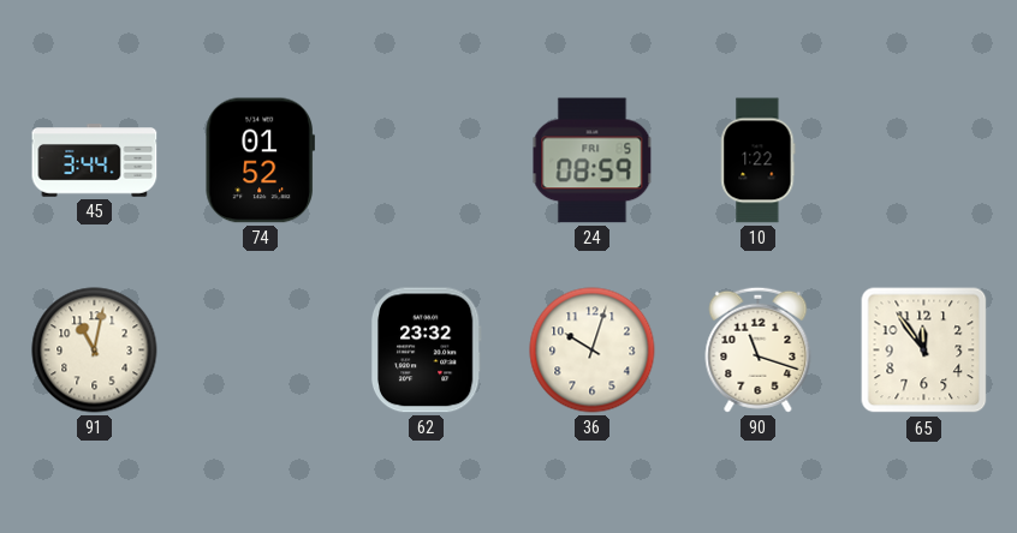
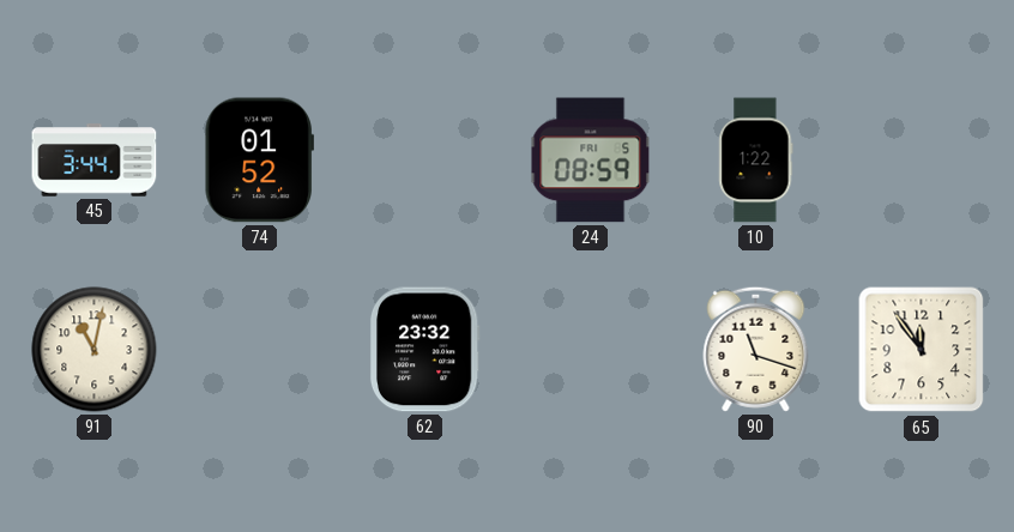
36: 10:03 -> none
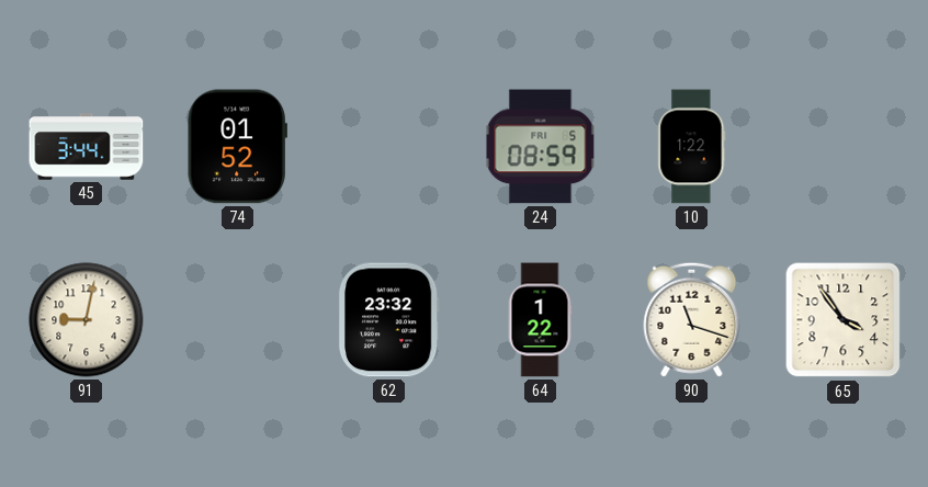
91: 11:02 -> 9:02
64: none -> 1:22
65: 11:54 -> 3:54
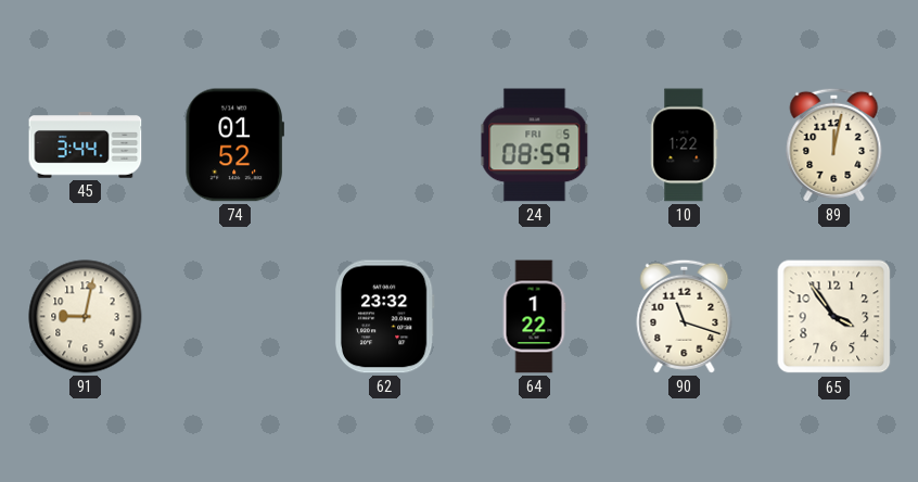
89: none -> 12:02
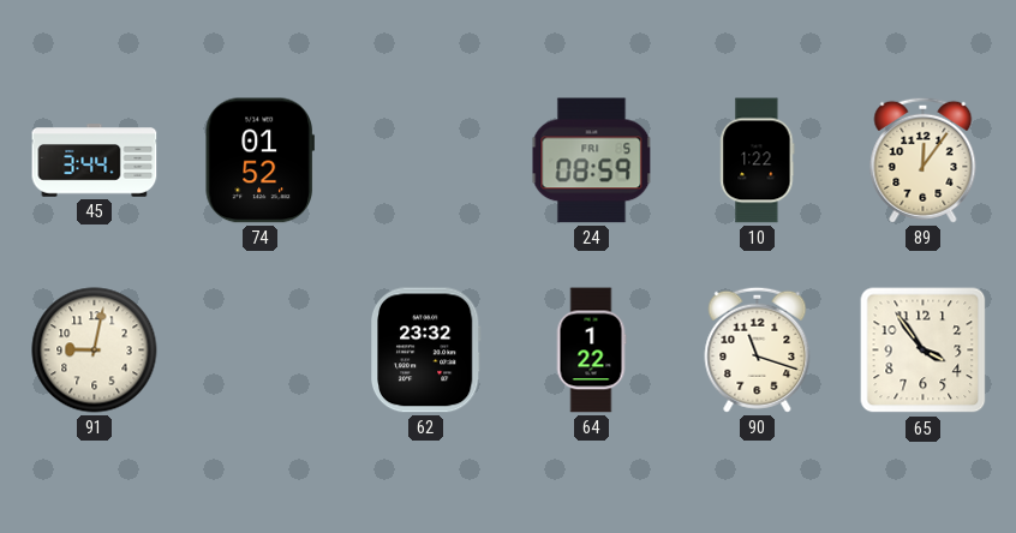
89: 12:02 -> 12:06
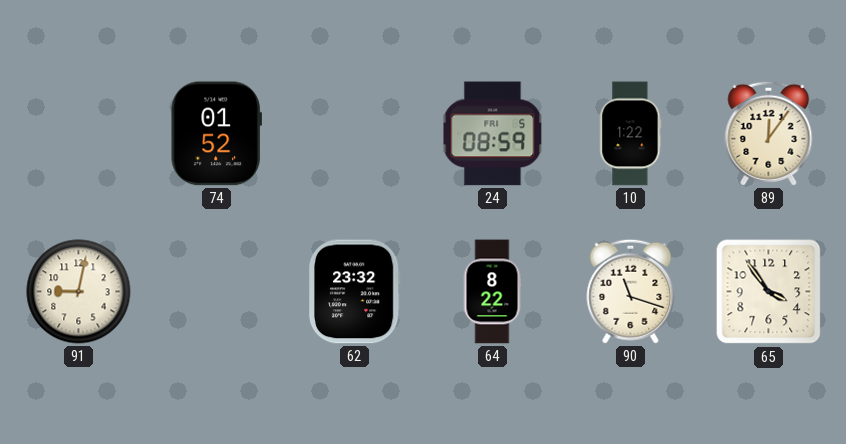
45: 3:44 -> none
64: 1:22 -> 8:22
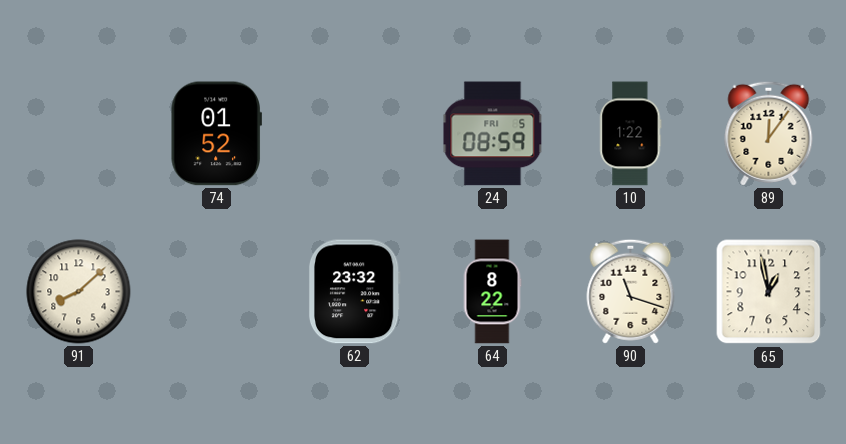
91: 9:02 -> 8:08
65: 3:54 -> 12:58
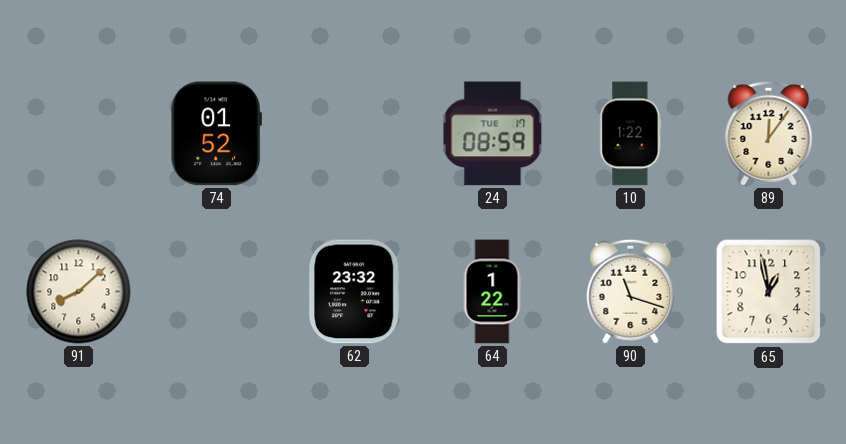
24 date: FRI 5 -> TUE 17
64: 8:22 -> 1:22
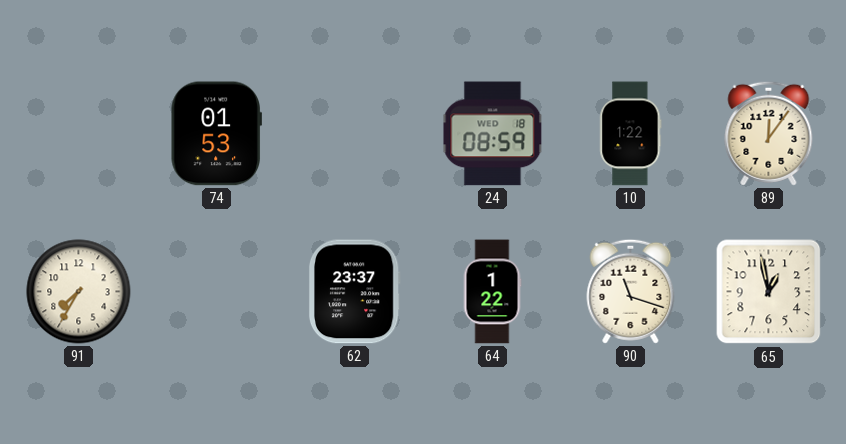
74: 01:52 -> 01:53
24 date: TUE 17 -> WED 18
91: 8:08 -> 7:35
62: 23:32 -> 23:37
